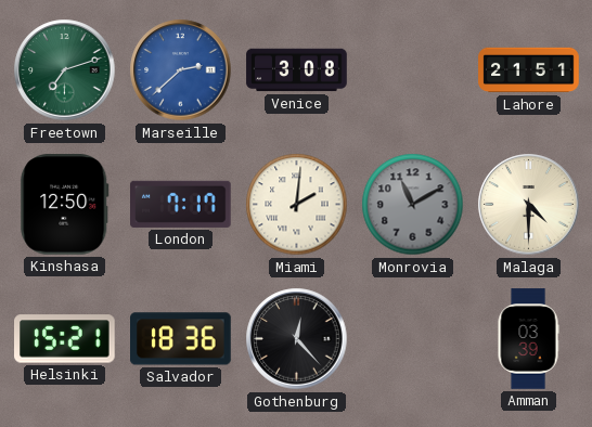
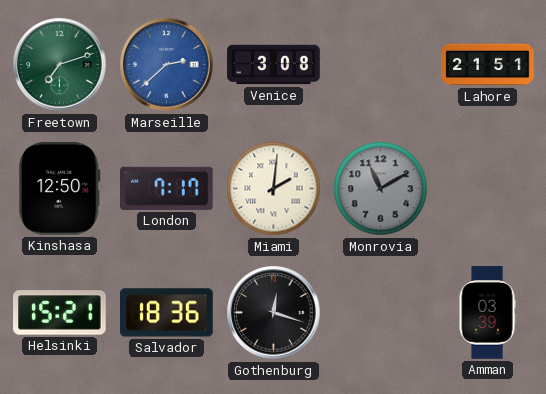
Malaga: 4:30 -> none
Gothenburg: 12:23 -> 12:18
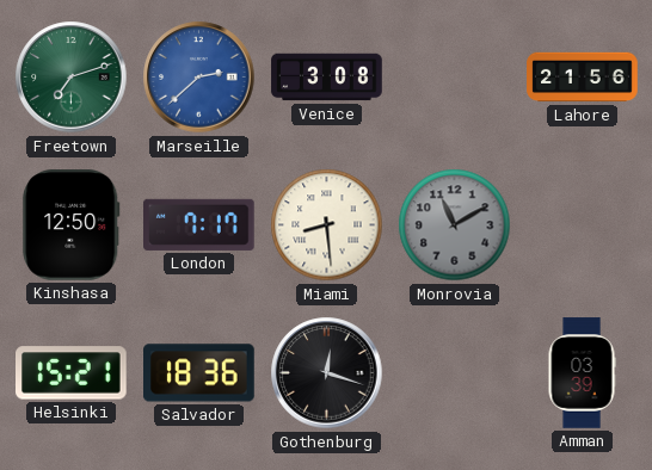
Lahore: 21:51 -> 21:56
Miami: 2:01 -> 8:29
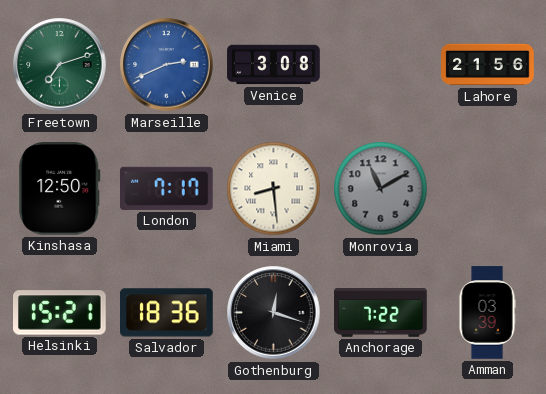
Marseille: 2:38 -> 2:41
Anchorage: none -> 7:22
